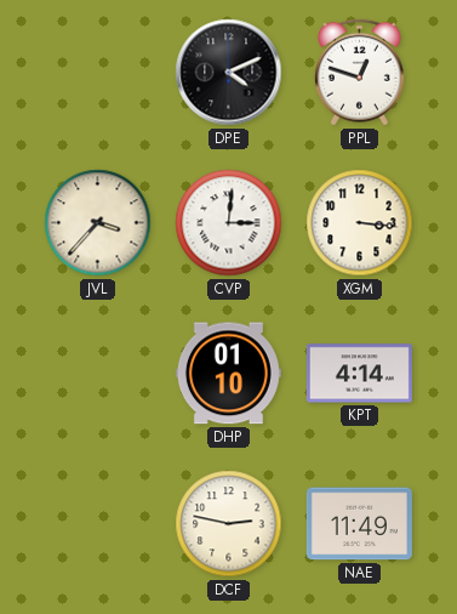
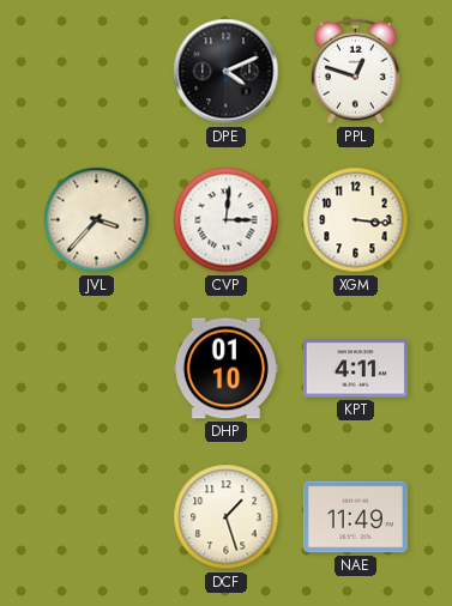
KPT: 4:14 -> 4:11
DCF: 2:47 -> 1:27
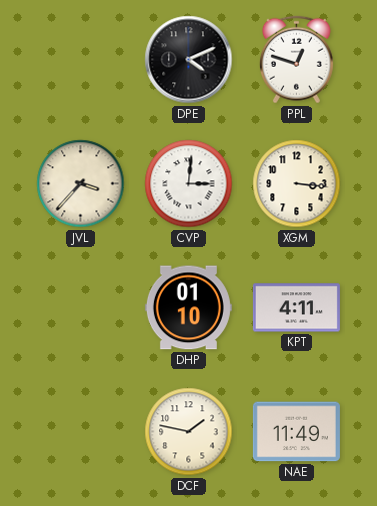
DCF: 1:27 -> 1:47
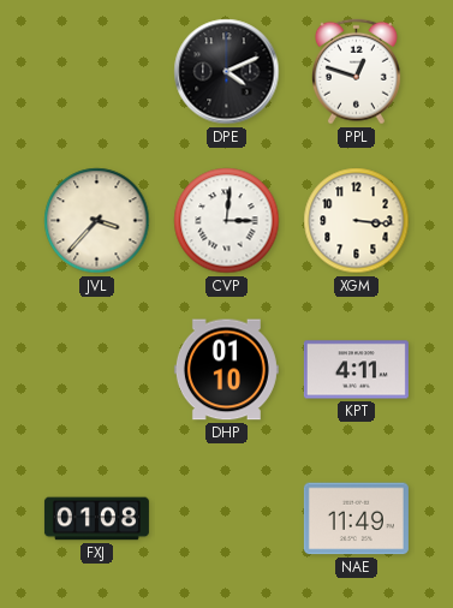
FXJ: none -> 01:08
DCF: 1:47 -> none
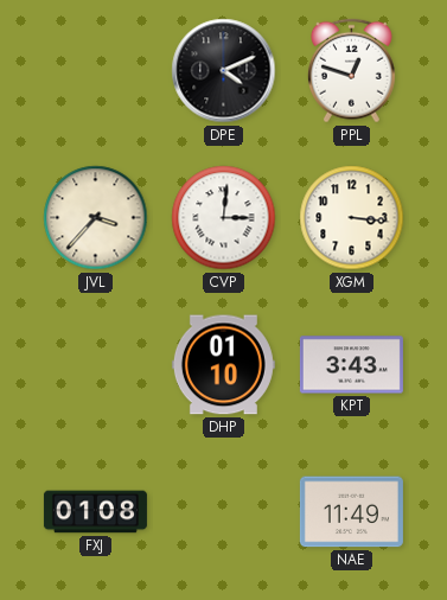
KPT: 4:11 -> 3:43
